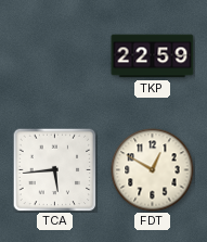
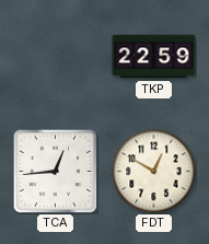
TCA: 5:44 -> 12:44
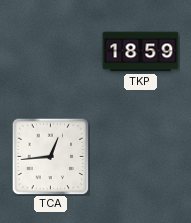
TKP: 22:59 -> 18:59
FDT: 12:50 -> none
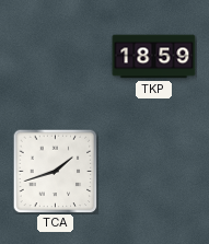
TCA: 12:44 -> 1:42
